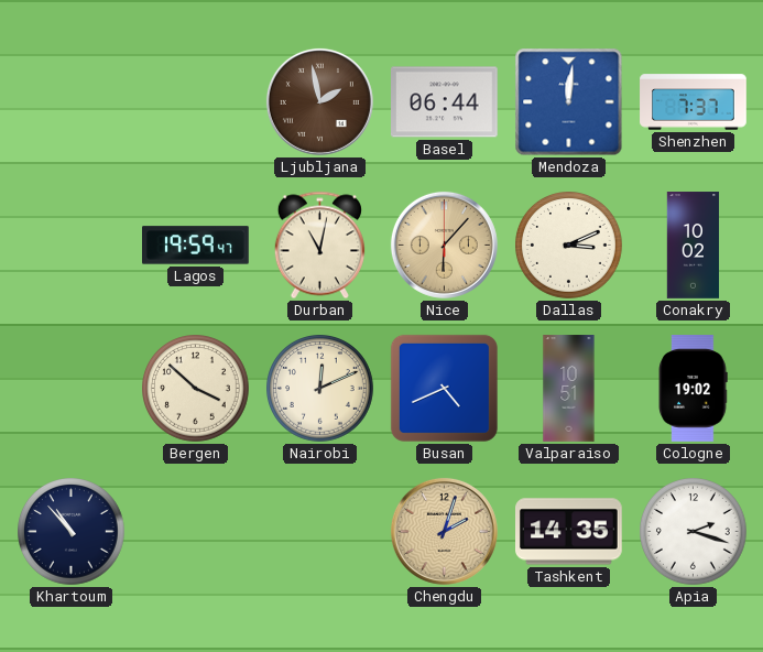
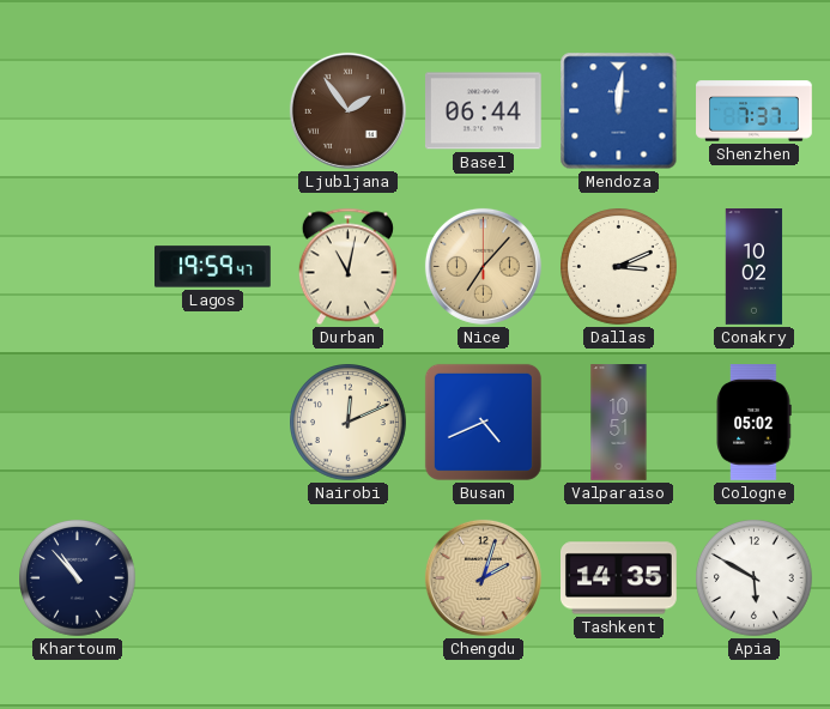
Ljubljana: 1:58 -> 1:54
Nice: 6:07 -> 7:07
Bergen: 3:52 -> none
Cologne: 19:02 -> 05:02
Apia: 2:18 -> 5:50
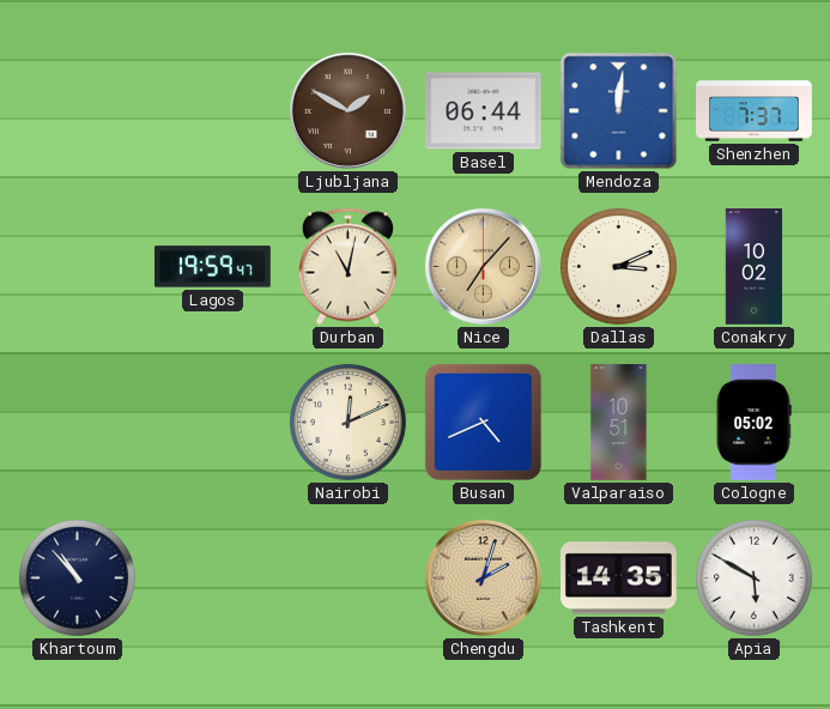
Ljubljana: 1:54 -> 1:50
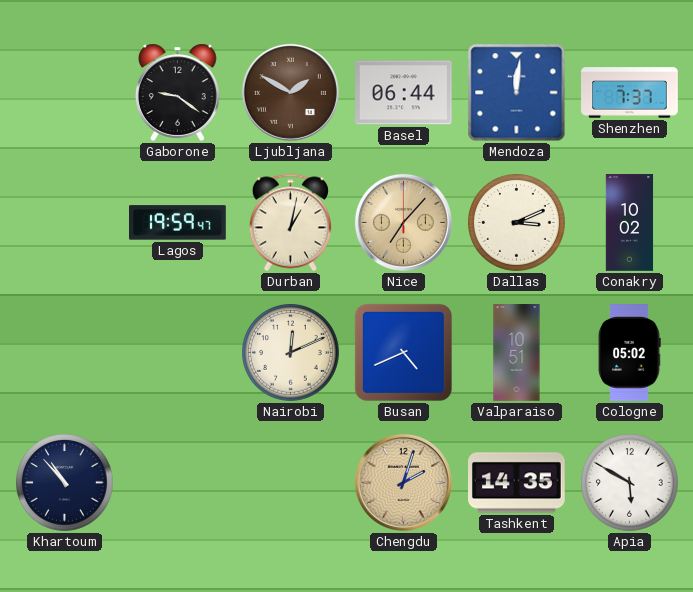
Gaborone: none -> 9:21
Durban: 11:02 -> 1:02
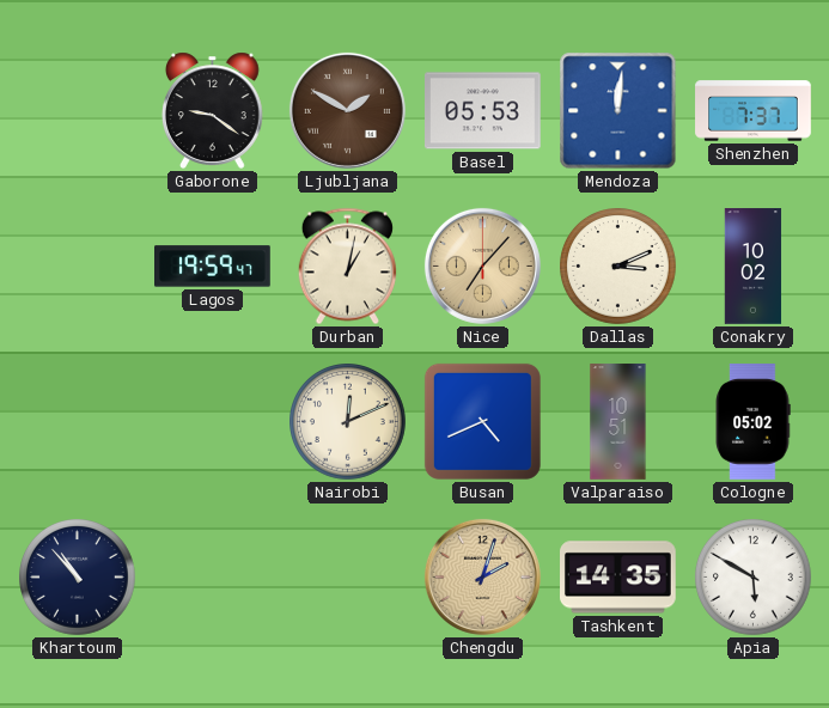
Basel: 06:44 -> 05:53
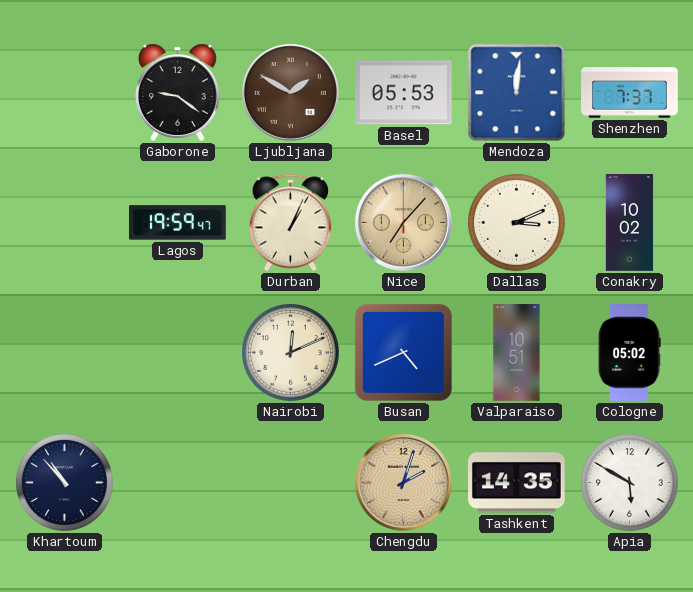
Durban: 1:02 -> 1:04
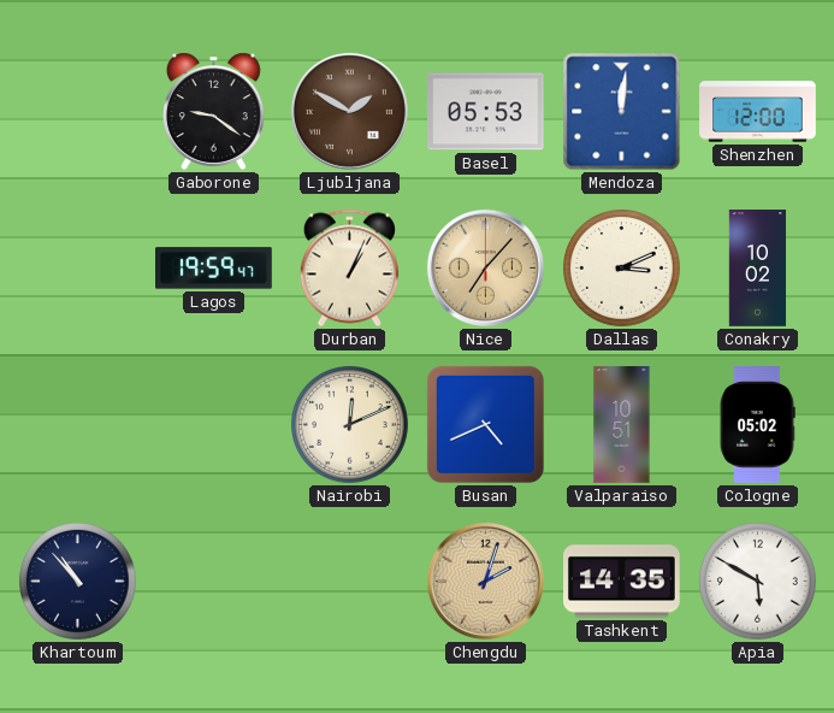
Shenzhen: 7:37 -> 12:00
